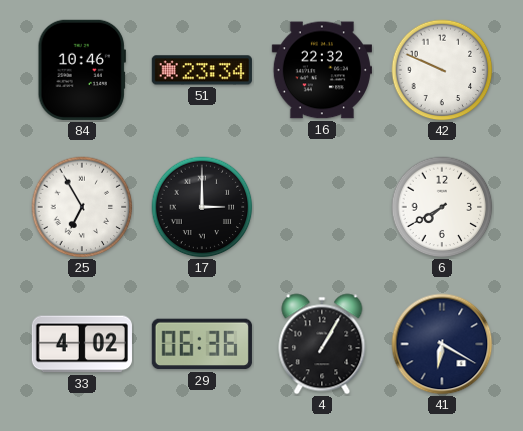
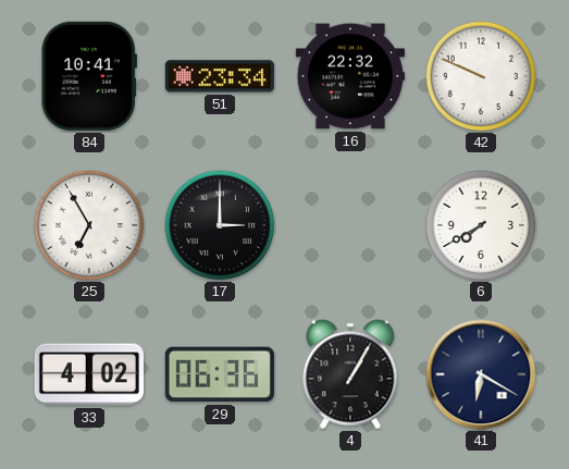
84: 10:46 -> 10:41
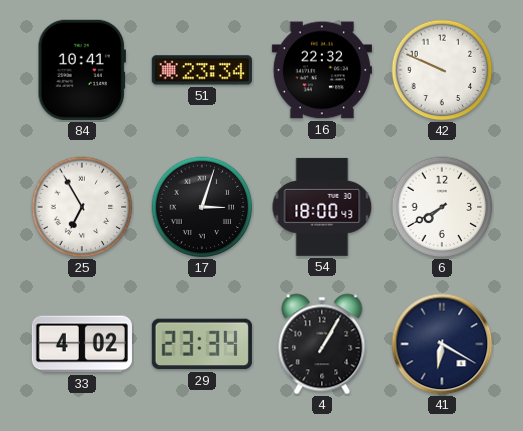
17: 3:00 -> 3:03
54: none -> 18:00
29: 06:36 -> 23:34
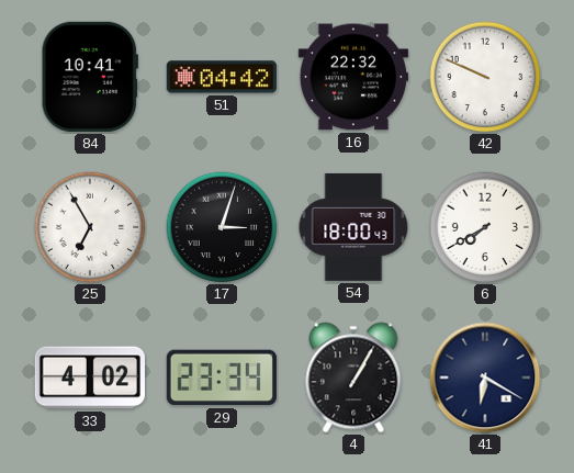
51: 23:34 -> 04:42
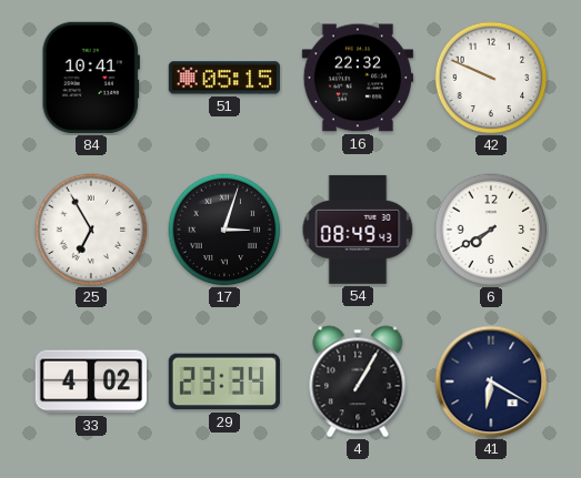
51: 04:42 -> 05:15
54: 18:00 -> 08:49
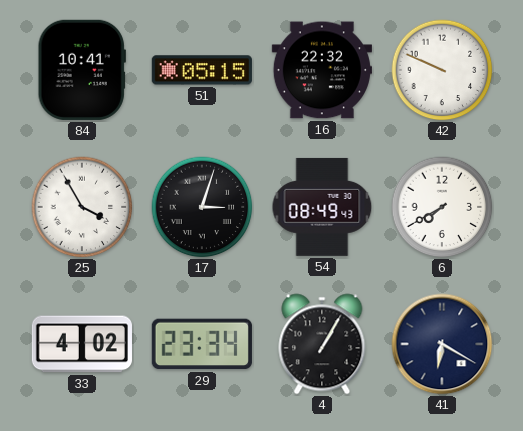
25: 6:55 -> 3:55
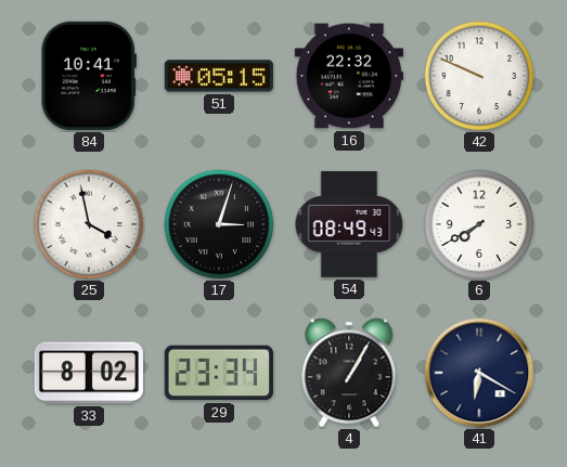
25: 3:55 -> 3:58
33: 4:02 -> 8:02
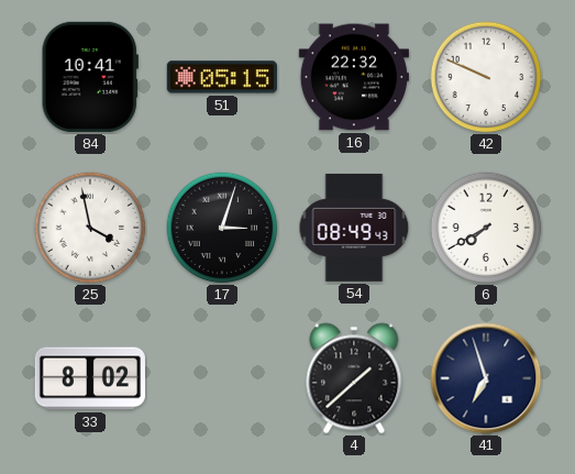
29: 23:34 -> none
4: 1:05 -> 1:38
41: 6:20 -> 6:57
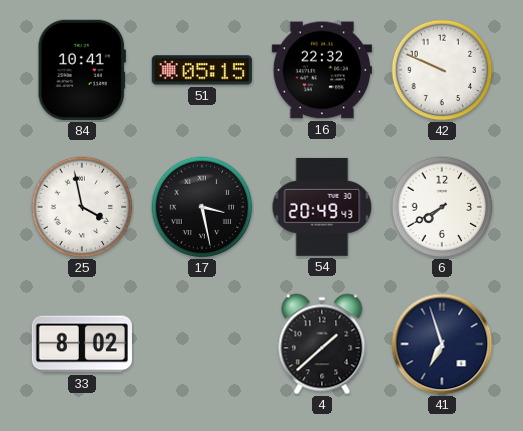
17: 3:03 -> 3:28
54: 08:49 -> 20:49
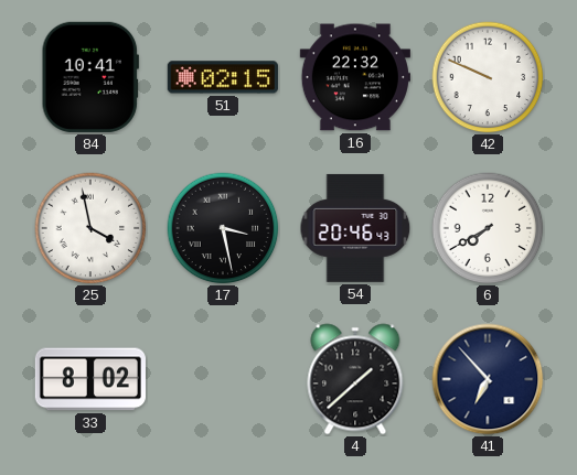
51: 05:15 -> 02:15
54: 20:49 -> 20:46
41: 6:57 -> 6:53
